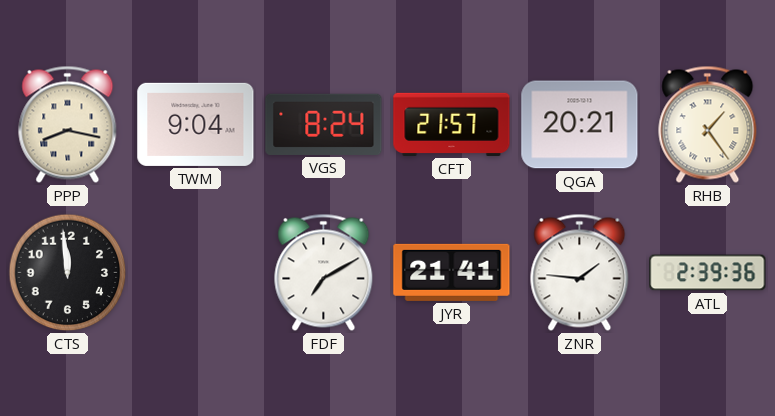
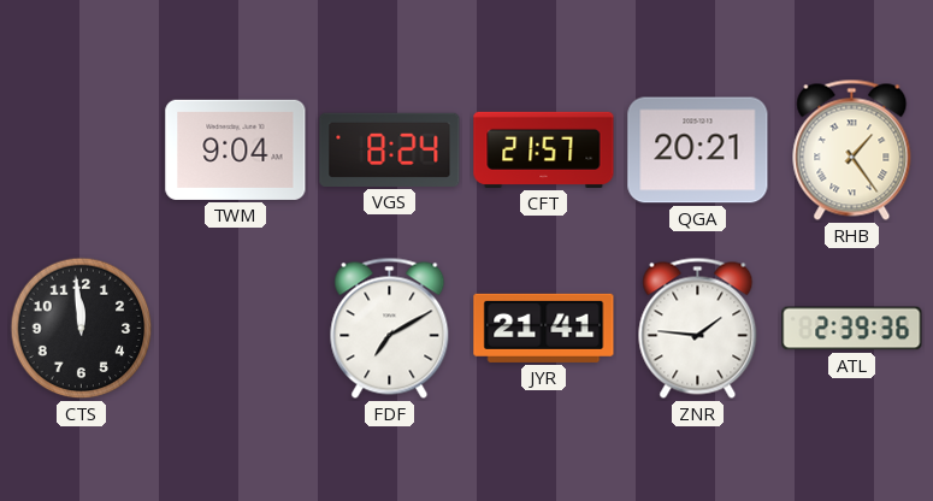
PPP: 8:17 -> none
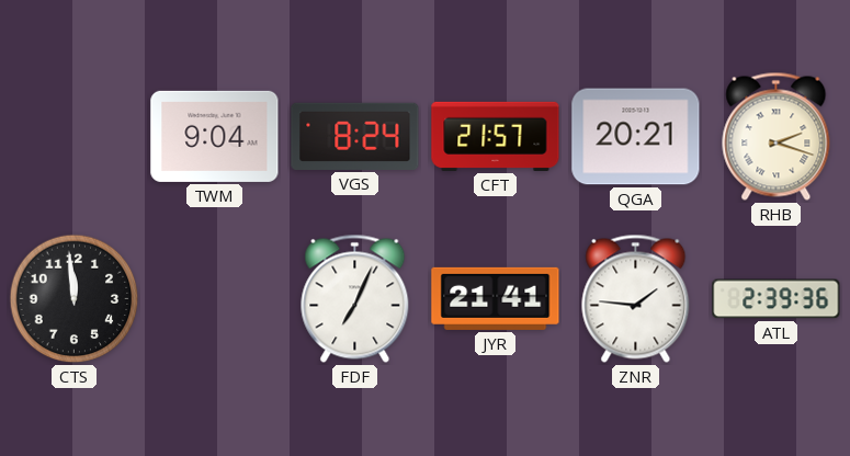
RHB: 1:24 -> 2:18
FDF: 7:10 -> 7:04
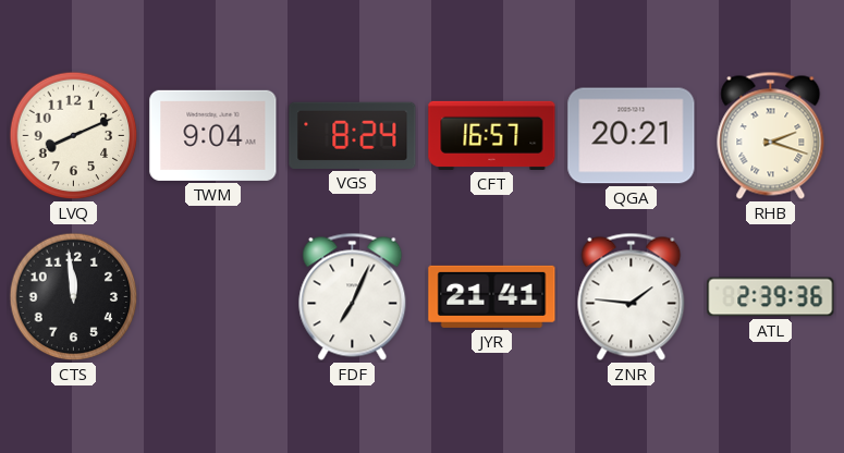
LVQ: none -> 8:11
CFT: 21:57 -> 16:57
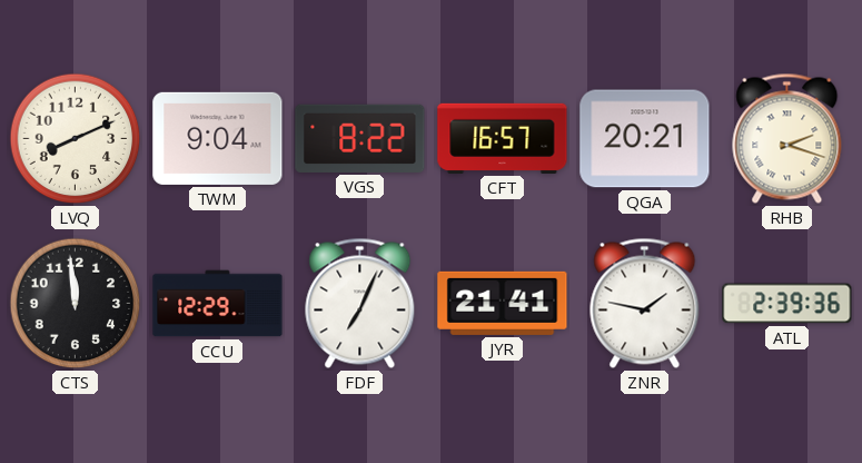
VGS: 8:24 -> 8:22
CCU: none -> 12:29
ZNR: 1:46 -> 1:47
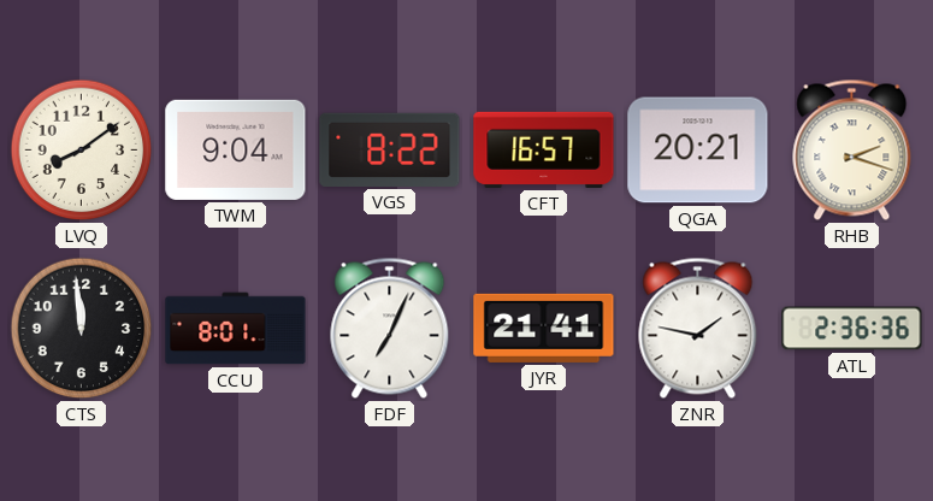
LVQ: 8:11 -> 8:09
CCU: 12:29 -> 8:01
ATL: 2:39 -> 2:36
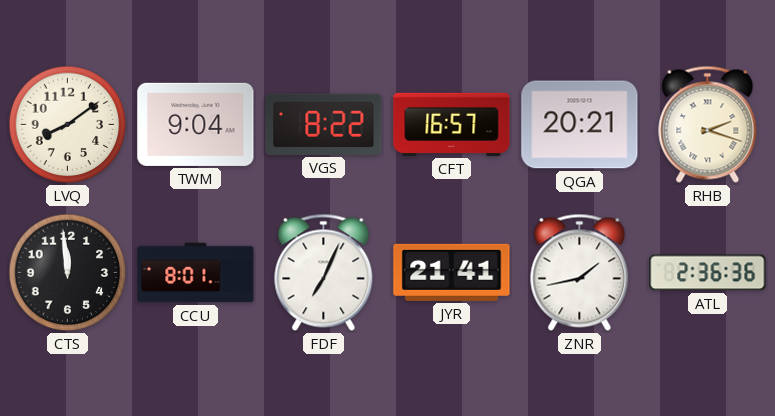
ZNR: 1:47 -> 1:43
